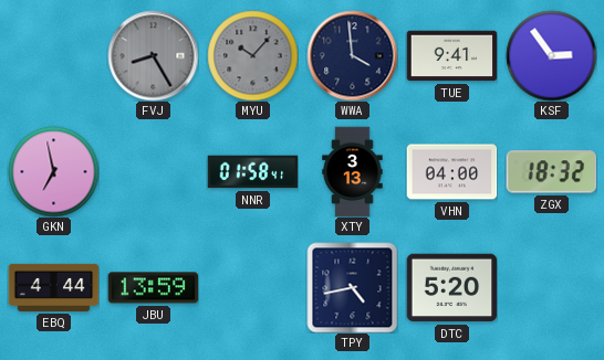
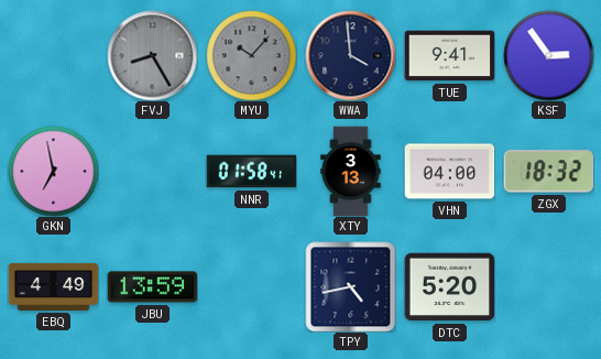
EBQ: 4:44 -> 4:49
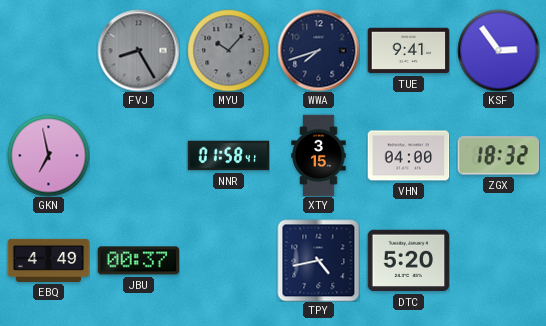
WWA: 3:59 -> 7:42
XTY: 3:13 -> 3:15
JBU: 13:59 -> 00:37
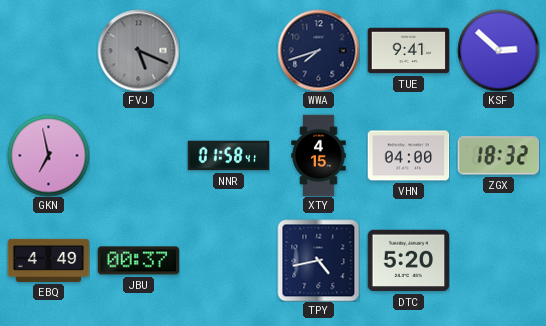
FVJ: 8:25 -> 5:19
MYU: 10:07 -> none
KSF: 2:54 -> 2:52
XTY: 3:15 -> 4:15
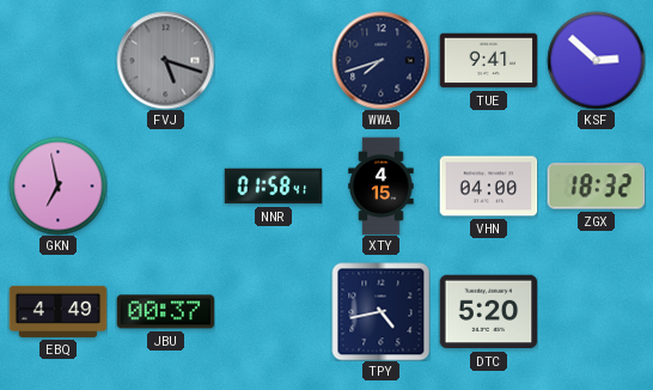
FVJ: 5:19 -> 5:18
